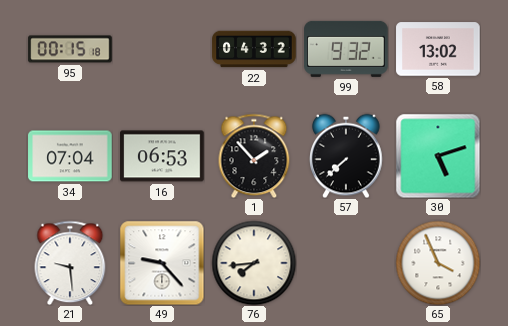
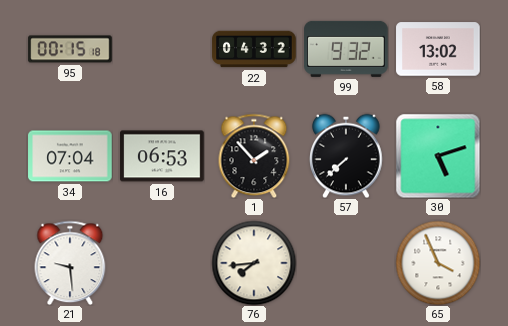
49: 9:23 -> none
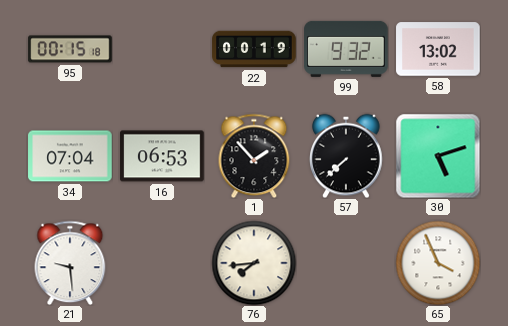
22: 04:32 -> 00:19
